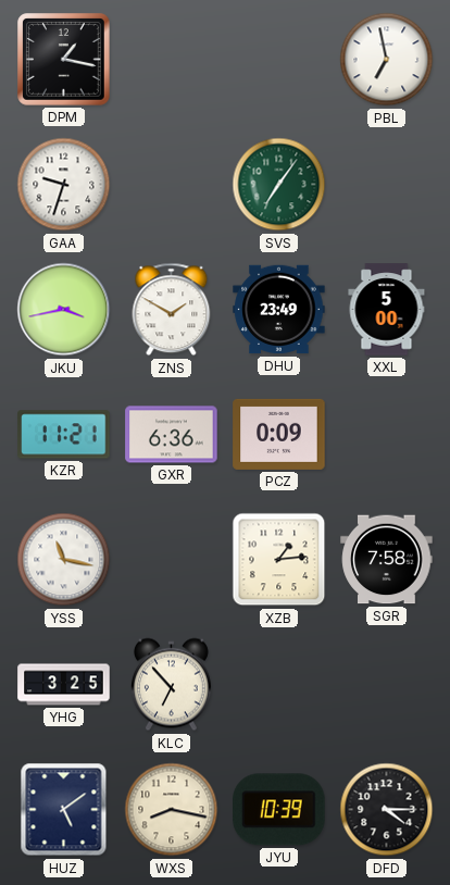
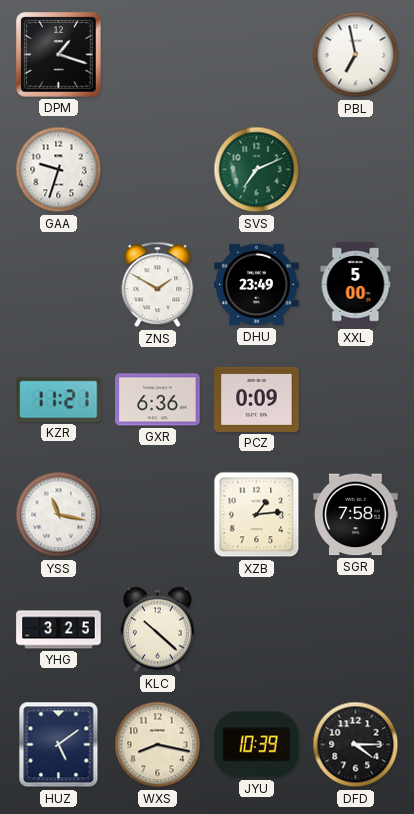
DPM: 1:17 -> 1:18
SVS: 7:06 -> 7:11
JKU: 3:43 -> none
KLC: 6:53 -> 10:22
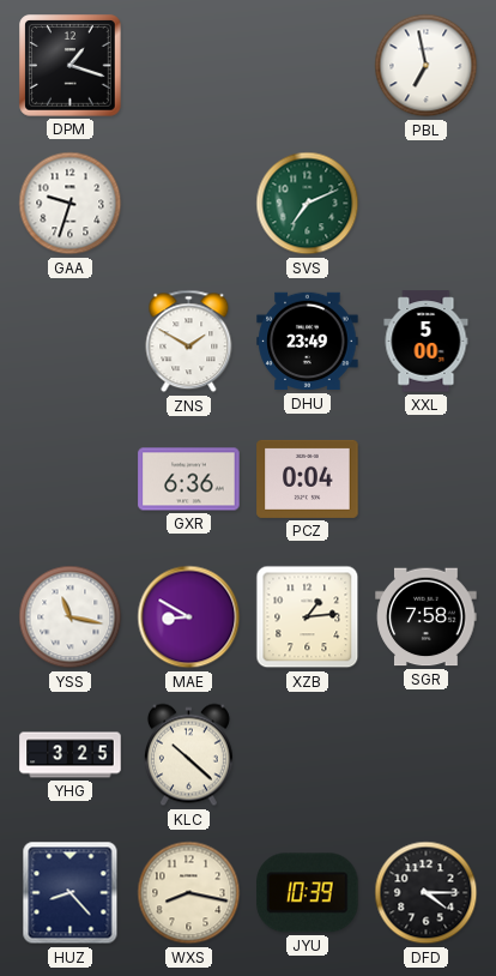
KZR: 11:21 -> none
PCZ: 0:09 -> 0:04
MAE: none -> 8:50
HUZ: 5:09 -> 8:23
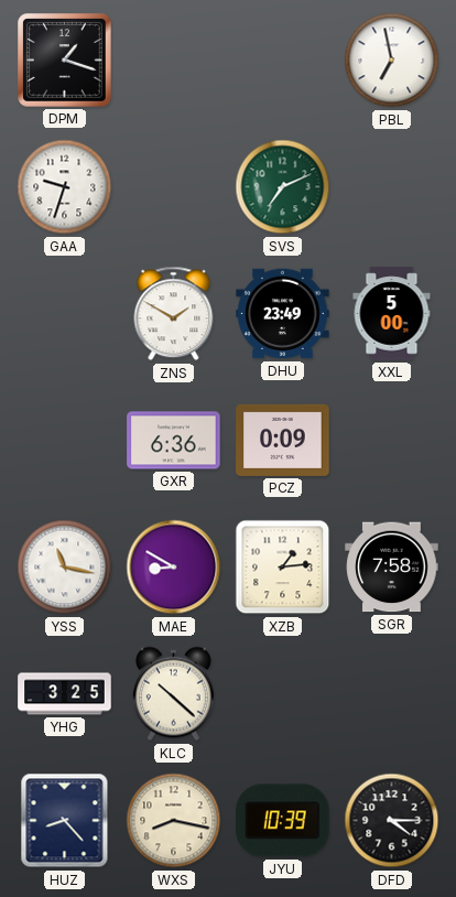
PCZ: 0:04 -> 0:09
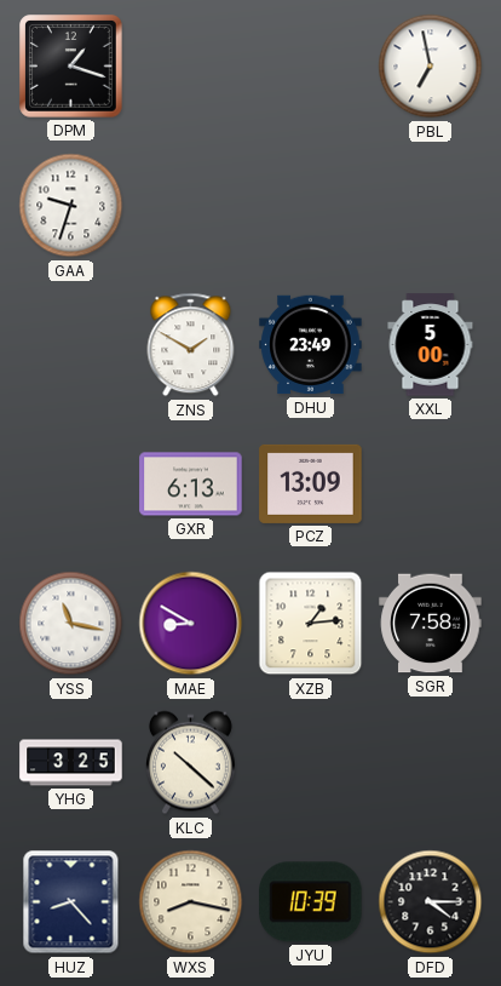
SVS: 7:11 -> none
GXR: 6:36 -> 6:13
PCZ: 0:09 -> 13:09
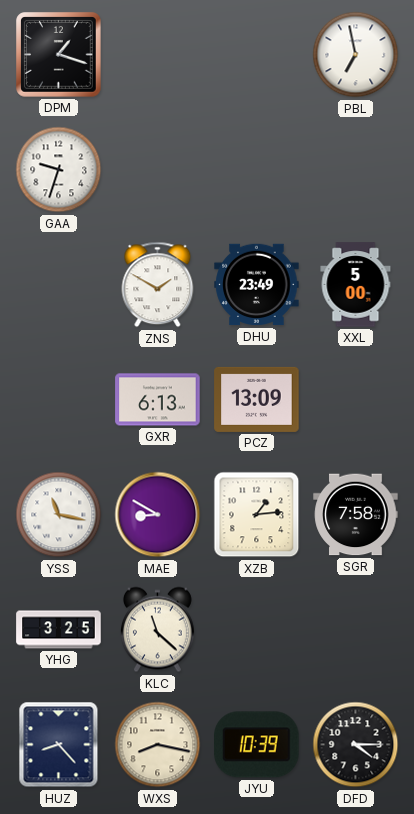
KLC: 10:22 -> 11:22
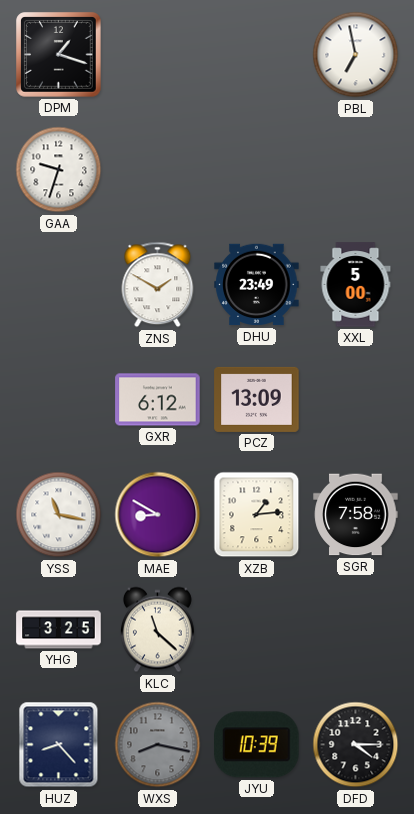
GXR: 6:13 -> 6:12
WXS dial: cream -> grey
